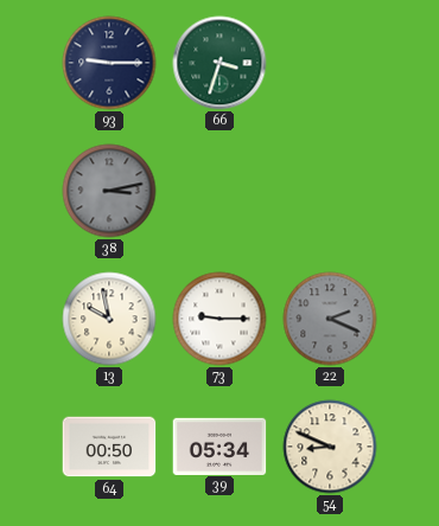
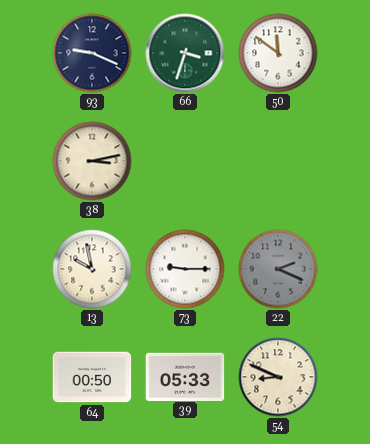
93: 9:15 -> 9:19
50: none -> 11:51
38 dial: grey -> cream
39: 05:34 -> 05:33
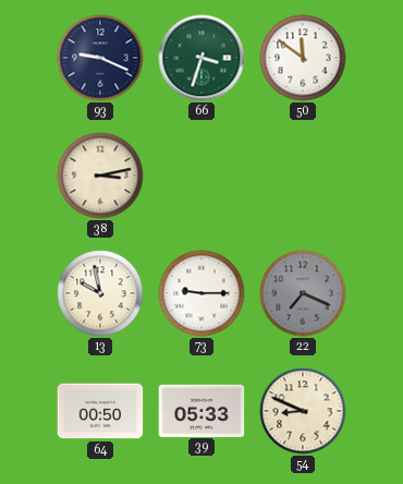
22: 2:19 -> 7:19
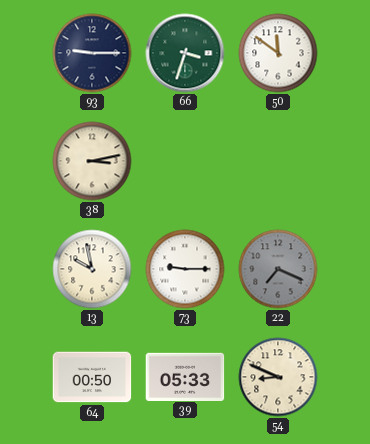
93: 9:19 -> 9:15
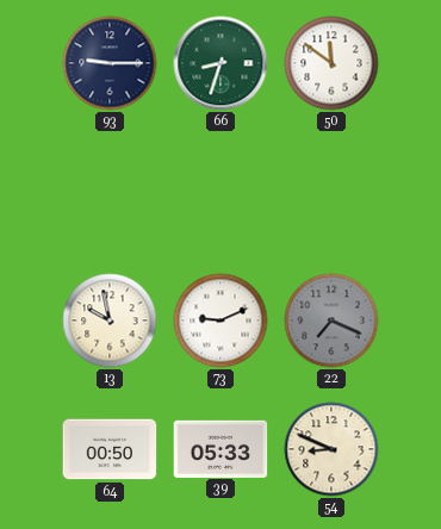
66: 3:33 -> 8:33
38: 3:13 -> none
73: 9:15 -> 9:11
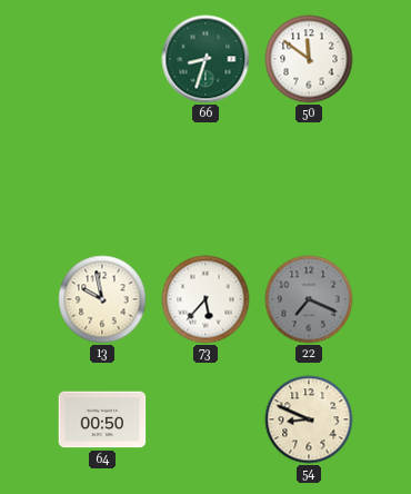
93: 9:15 -> none
73: 9:11 -> 5:37
39: 05:33 -> none
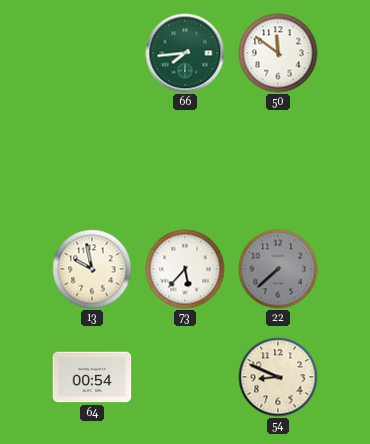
66: 8:33 -> 7:44
22: 7:19 -> 7:38
64: 00:50 -> 00:54
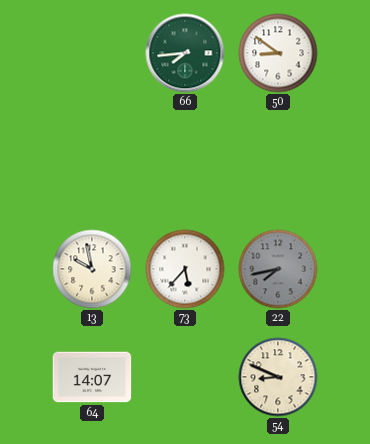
50: 11:51 -> 8:51
22: 7:38 -> 7:43
64: 00:54 -> 14:07
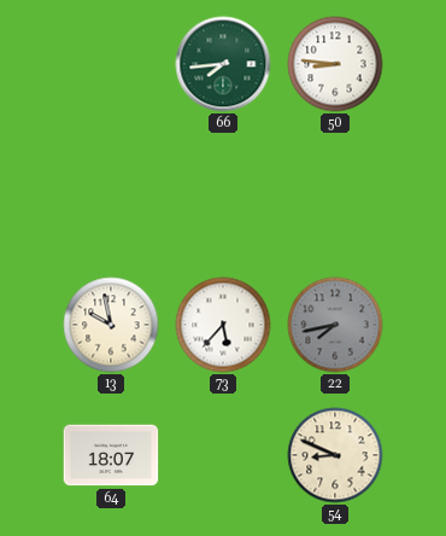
50: 8:51 -> 8:46
64: 14:07 -> 18:07
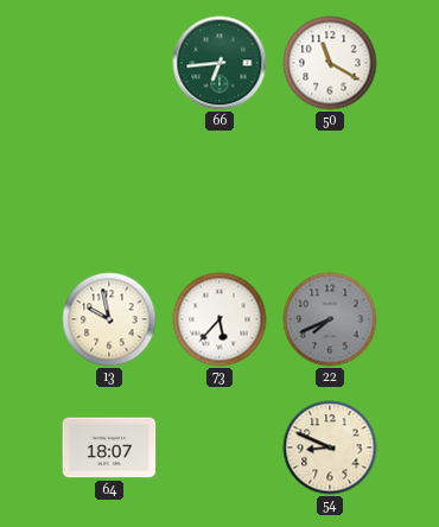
66: 7:44 -> 6:44
50: 8:46 -> 11:20
22: 7:43 -> 7:41
